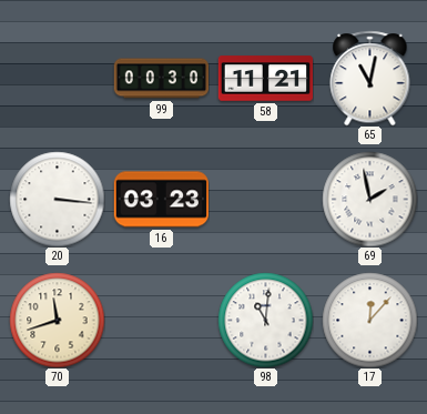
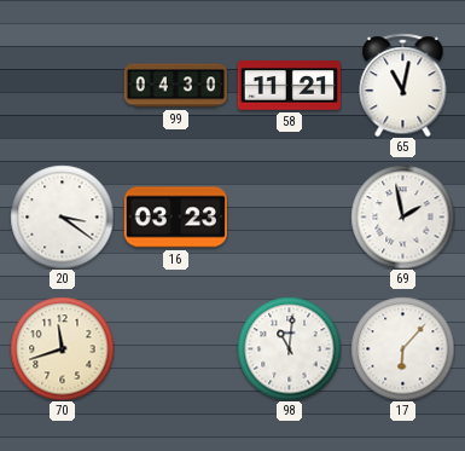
99: 00:30 -> 04:30
20: 3:16 -> 3:21
17: 12:07 -> 6:07
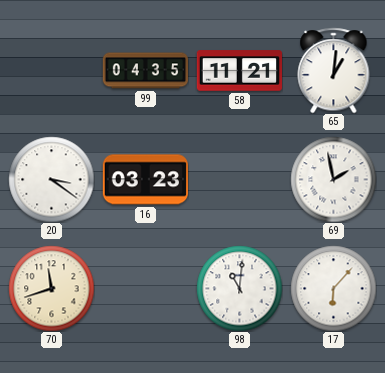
99: 04:30 -> 04:35
65: 11:02 -> 1:01
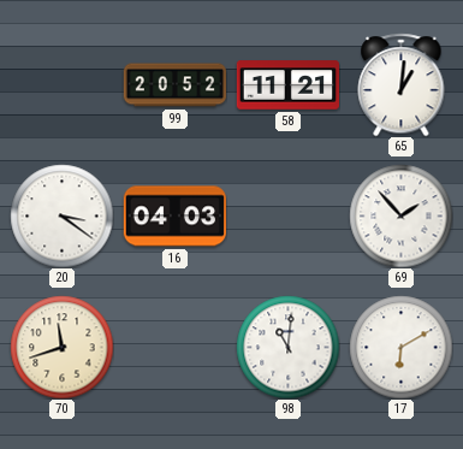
99: 04:35 -> 20:52
16: 03:23 -> 04:03
69: 1:58 -> 1:53
17: 6:07 -> 6:10
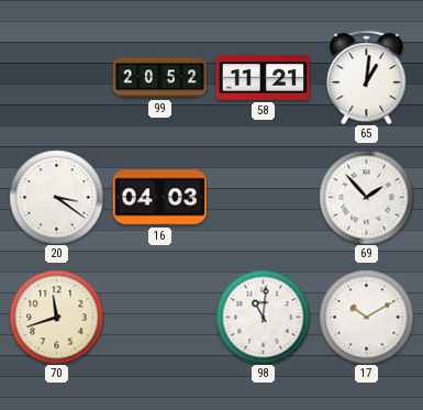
17: 6:10 -> 10:10
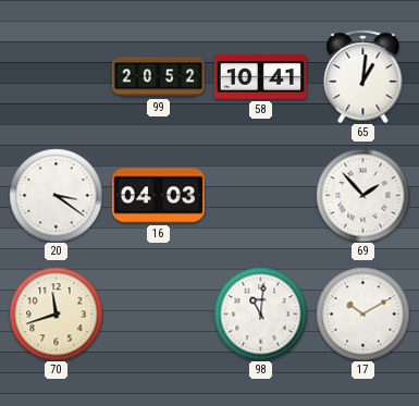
58: 11:21 -> 10:41
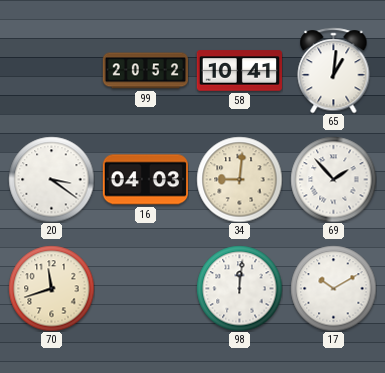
34: none -> 9:01
98: 11:01 -> 12:01
